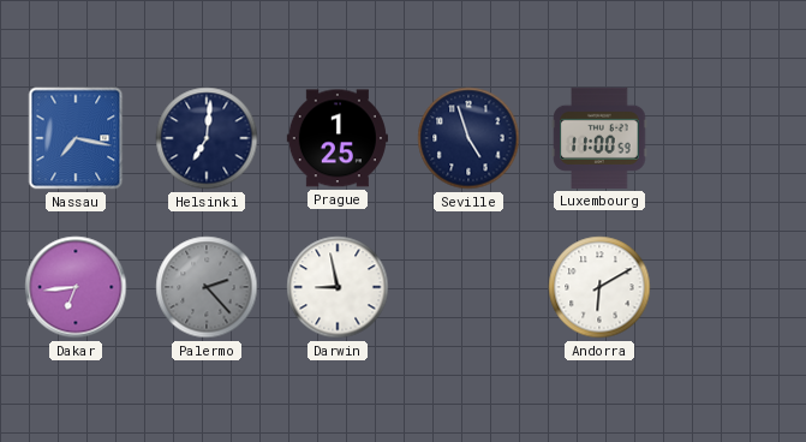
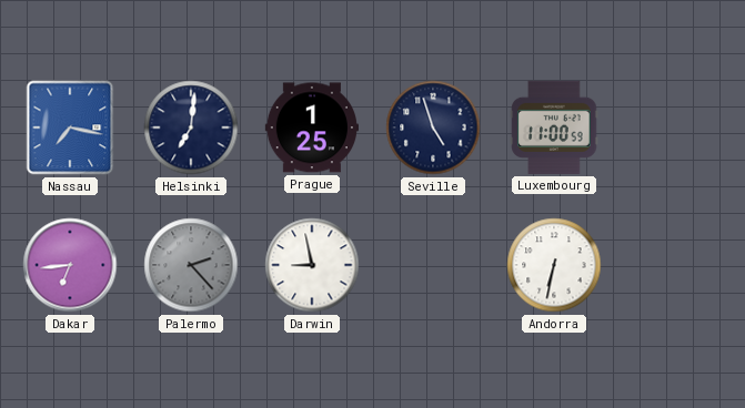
Andorra: 6:10 -> 6:32
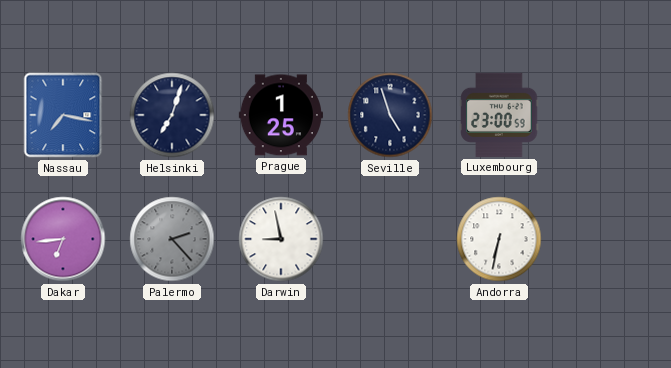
Helsinki: 7:01 -> 7:03
Luxembourg: 11:00 -> 23:00
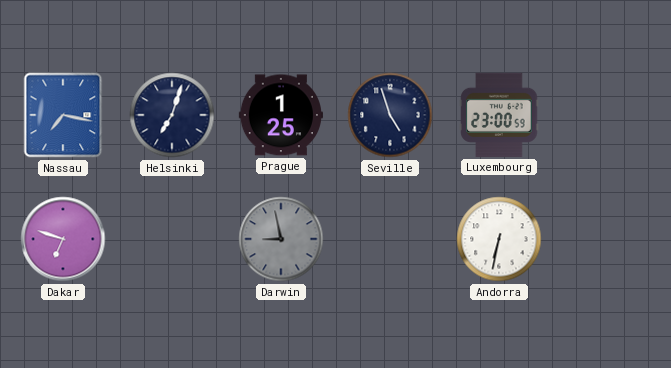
Dakar: 6:44 -> 6:48
Palermo: 2:23 -> none
Darwin dial: white -> grey
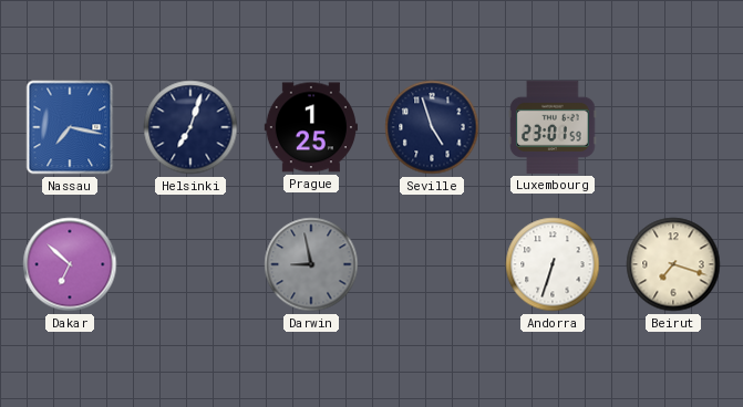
Luxembourg: 23:00 -> 23:01
Dakar: 6:48 -> 6:52
Andorra: 6:32 -> 6:33
Beirut: none -> 7:18
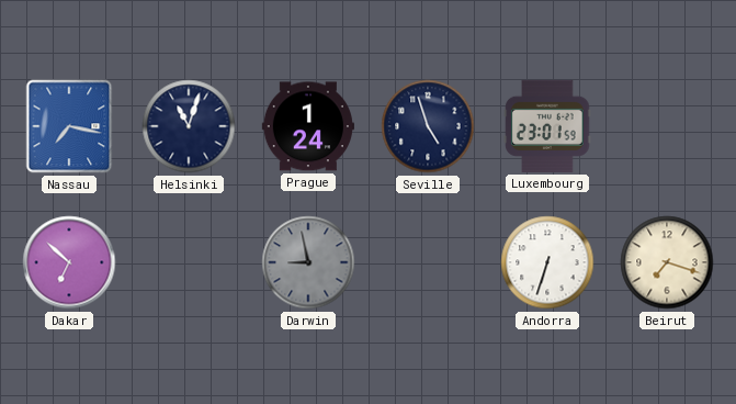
Helsinki: 7:03 -> 11:03
Prague: 1:25 -> 1:24
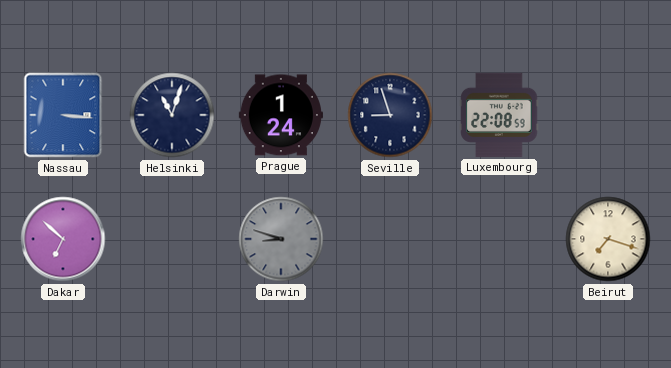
Nassau: 7:17 -> 3:16
Seville: 4:57 -> 8:57
Luxembourg: 23:01 -> 22:08
Darwin: 8:58 -> 8:48
Andorra: 6:33 -> none
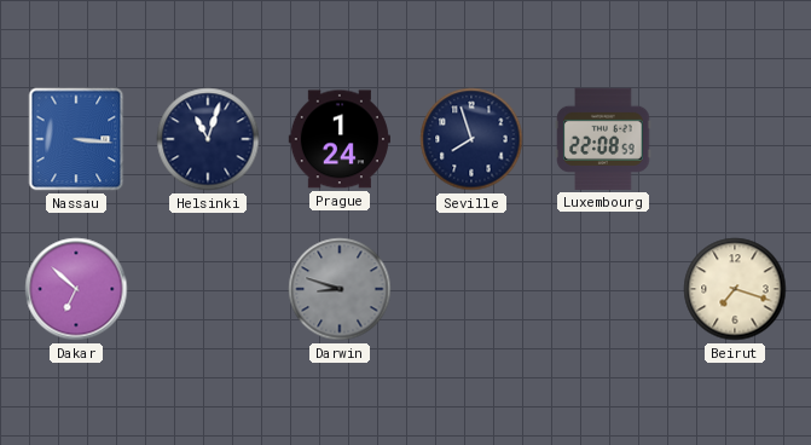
Seville: 8:57 -> 7:57
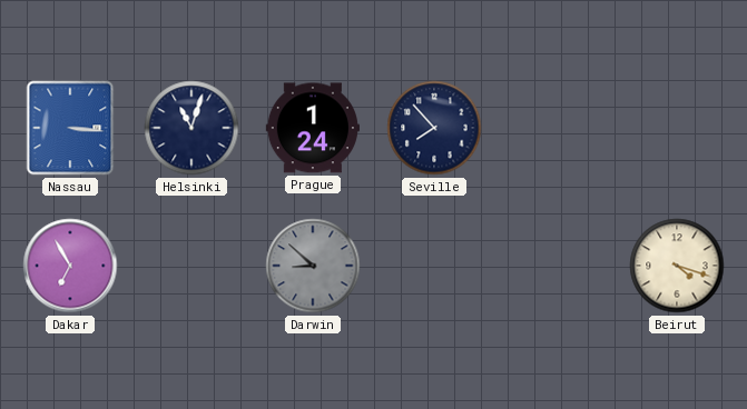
Seville: 7:57 -> 7:53
Luxembourg: 22:08 -> none
Dakar: 6:52 -> 6:55
Darwin: 8:48 -> 8:52
Beirut: 7:18 -> 4:18
